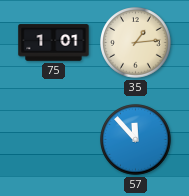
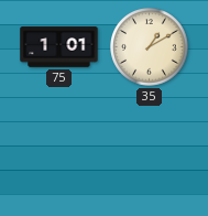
35: 1:14 -> 1:10
57: 11:53 -> none
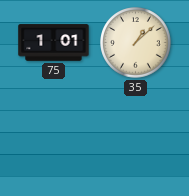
35: 1:10 -> 1:08
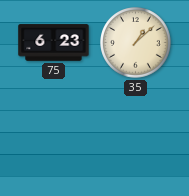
75: 1:01 -> 6:23
